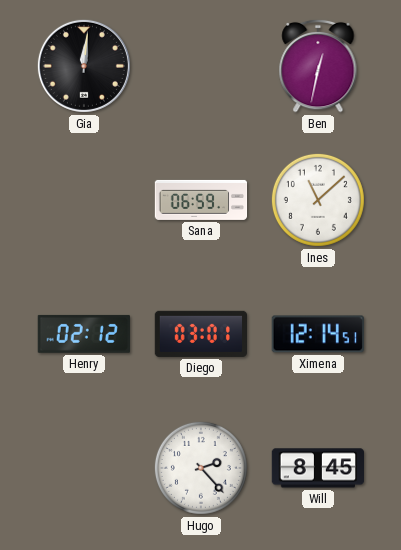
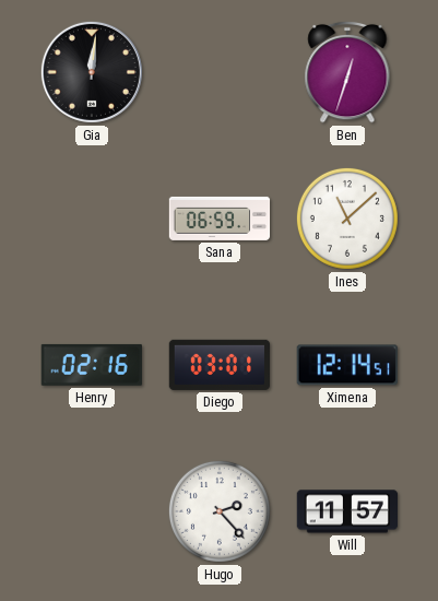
Ben: 12:32 -> 12:33
Henry: 02:12 -> 02:16
Will: 8:45 -> 11:57
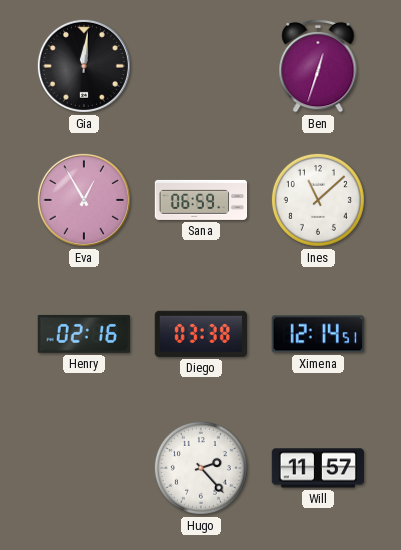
Eva: none -> 12:55
Diego: 03:01 -> 03:38
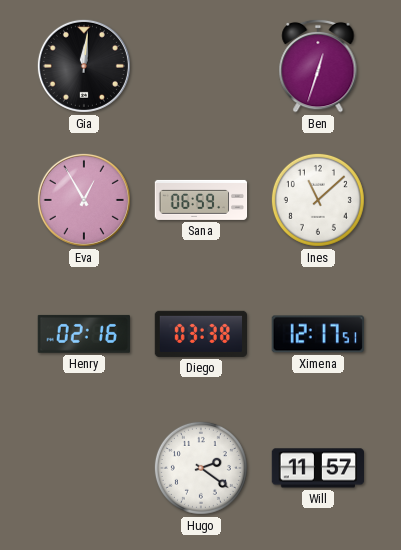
Ximena: 12:14 -> 12:17
Hugo: 2:23 -> 2:21
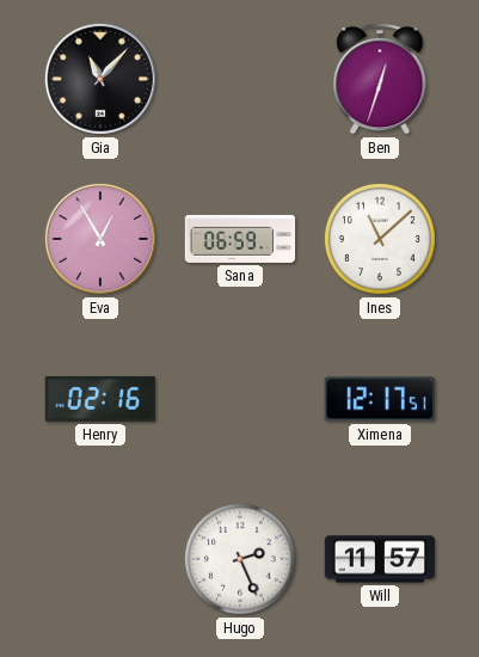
Gia: 12:01 -> 11:07
Diego: 03:38 -> none
Hugo: 2:21 -> 2:26
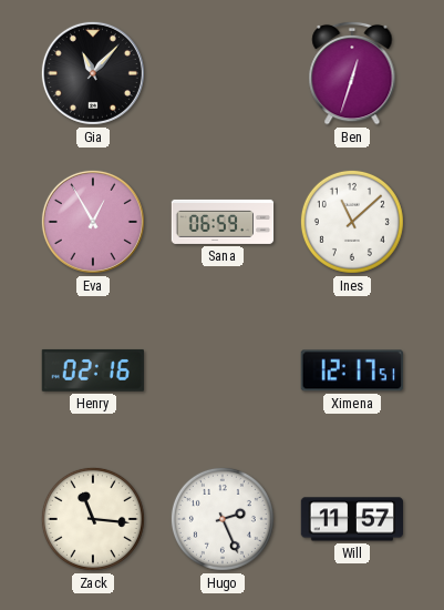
Zack: none -> 11:16
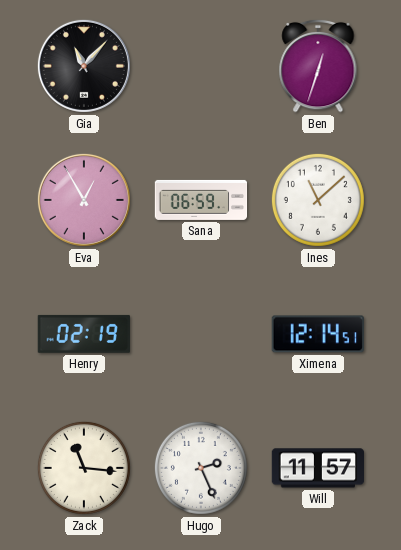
Henry: 02:16 -> 02:19
Ximena: 12:17 -> 12:14
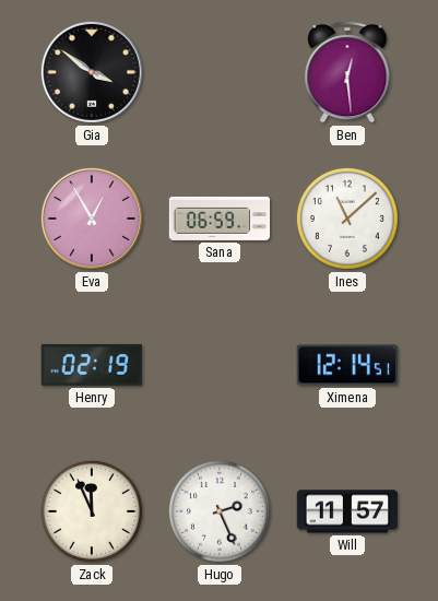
Gia: 11:07 -> 3:51
Ben: 12:33 -> 12:29
Zack: 11:16 -> 11:56
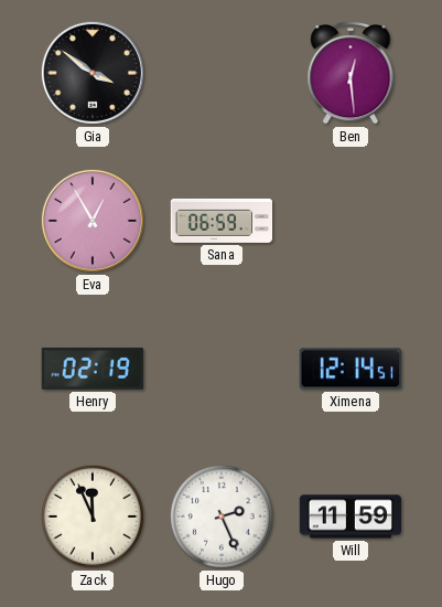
Ines: 11:08 -> none
Will: 11:57 -> 11:59
